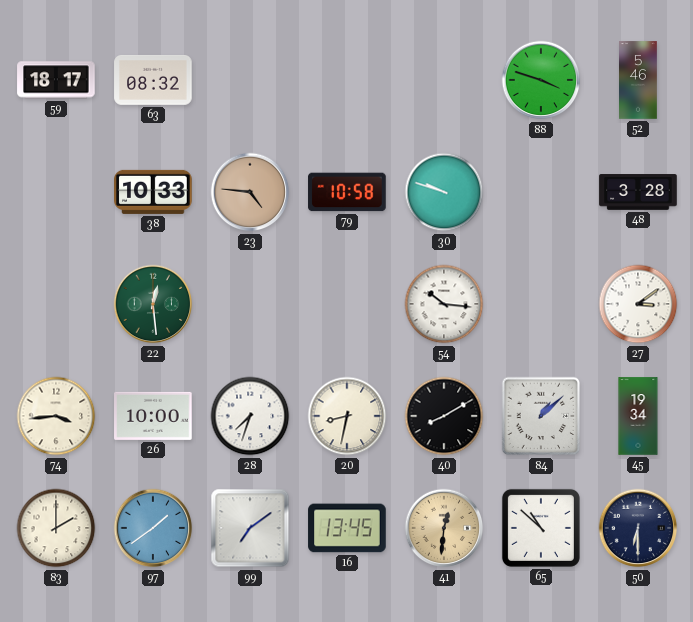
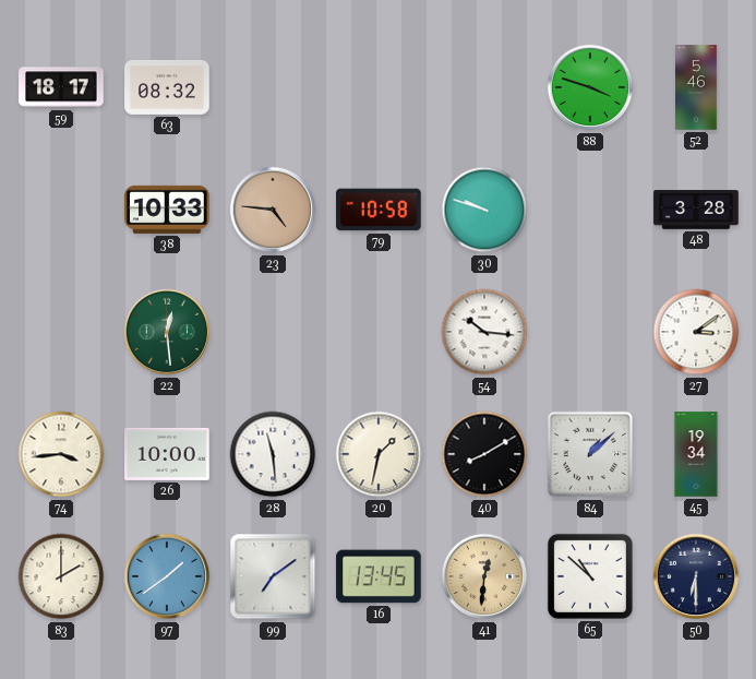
28: 7:33 -> 11:29
20: 8:32 -> 1:32
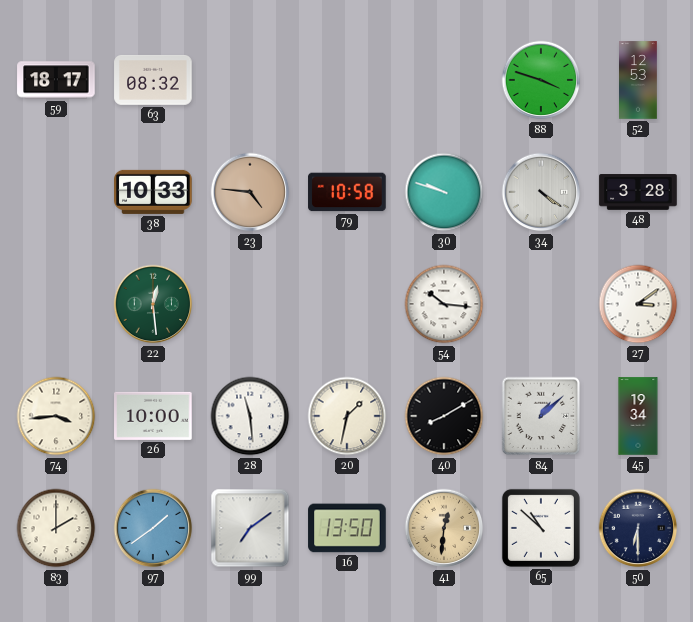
52: 5:46 -> 12:53
34: none -> 4:21
16: 13:45 -> 13:50
